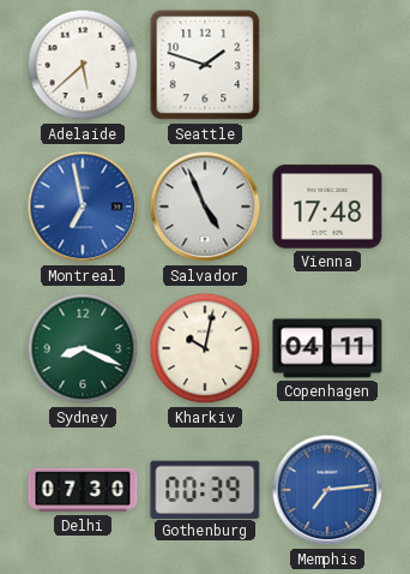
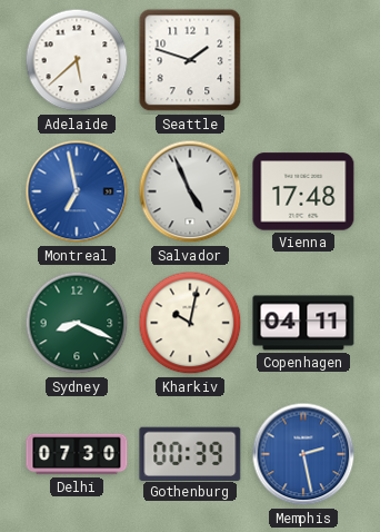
Memphis: 7:14 -> 2:28
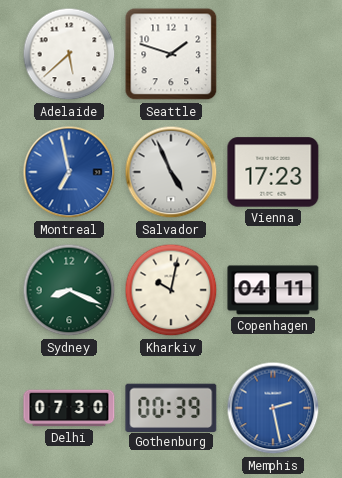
Vienna: 17:48 -> 17:23
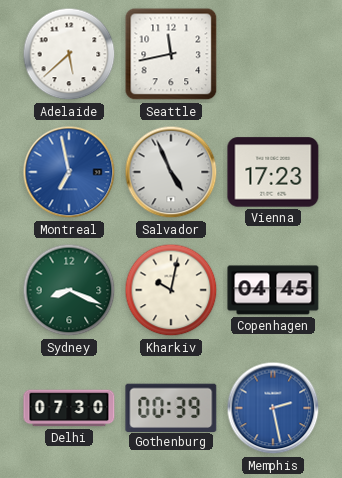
Seattle: 1:48 -> 11:43
Copenhagen: 04:11 -> 04:45
